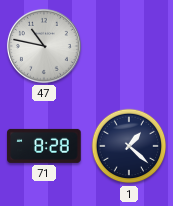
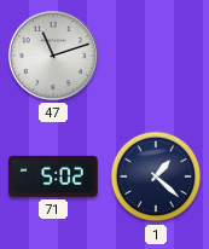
47: 10:47 -> 11:12
71: 8:28 -> 5:02
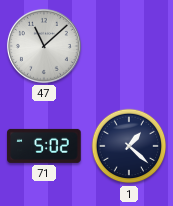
47: 11:12 -> 11:08
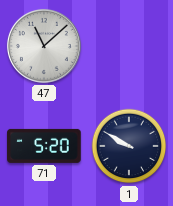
71: 5:02 -> 5:20
1: 1:22 -> 9:50
